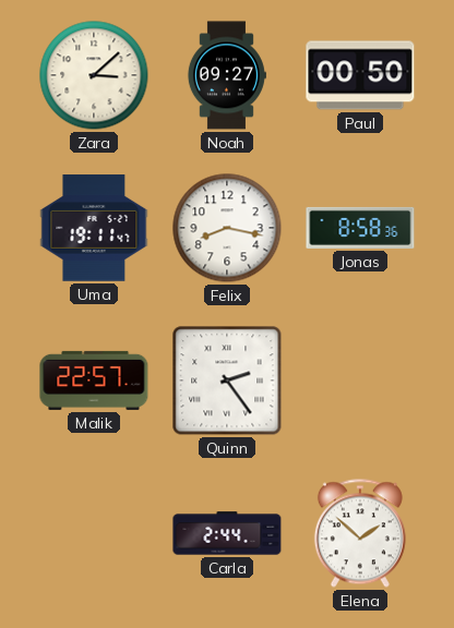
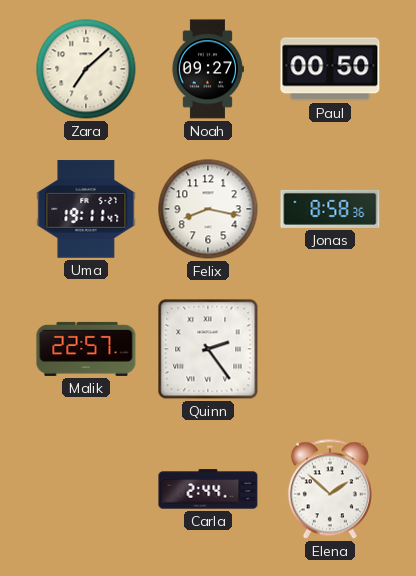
Zara: 3:08 -> 7:08
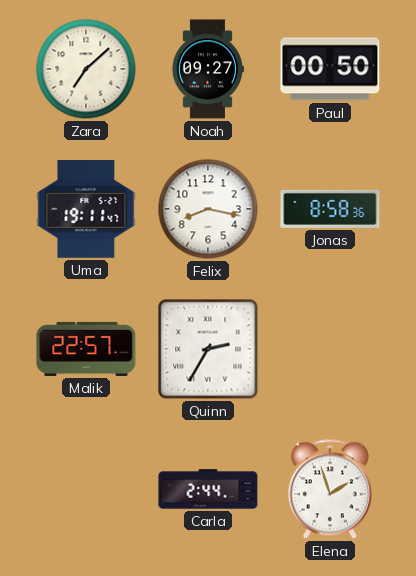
Quinn: 2:24 -> 2:35
Elena: 1:52 -> 1:57
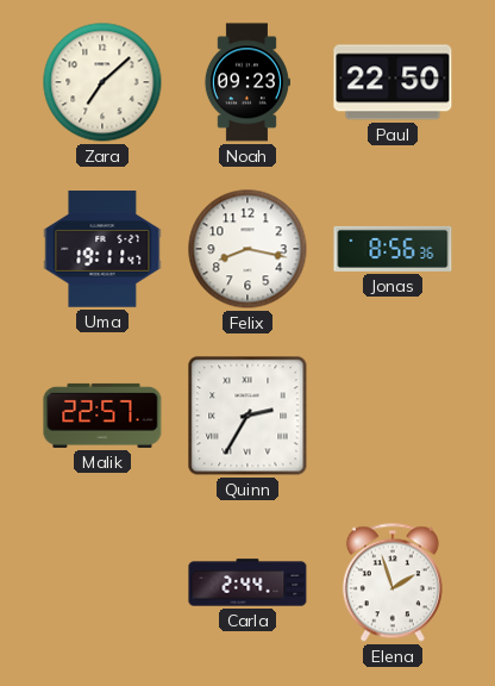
Noah: 09:27 -> 09:23
Paul: 00:50 -> 22:50
Jonas: 8:58 -> 8:56
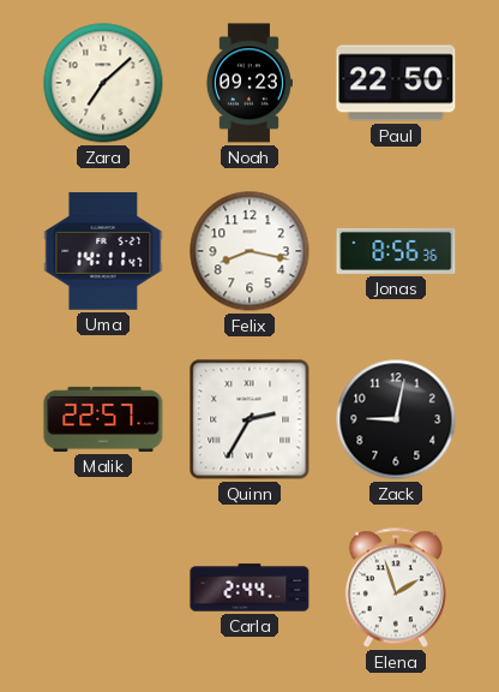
Uma: 19:11 -> 14:11
Zack: none -> 9:02
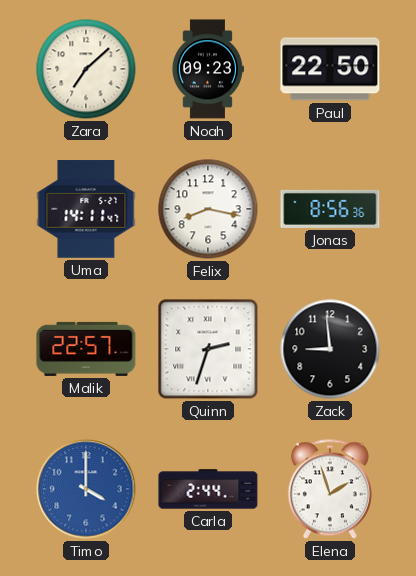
Quinn: 2:35 -> 2:33
Zack: 9:02 -> 8:59
Timo: none -> 4:00
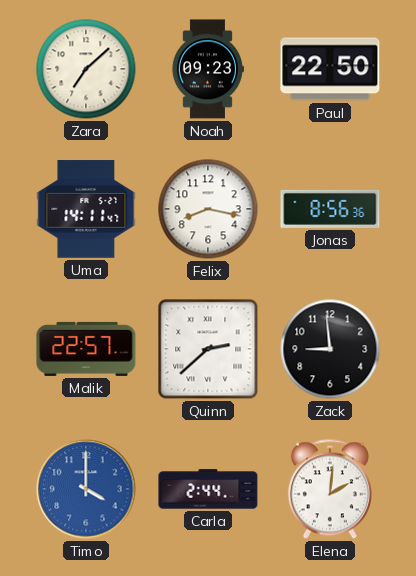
Quinn: 2:33 -> 2:38
Elena: 1:57 -> 2:01
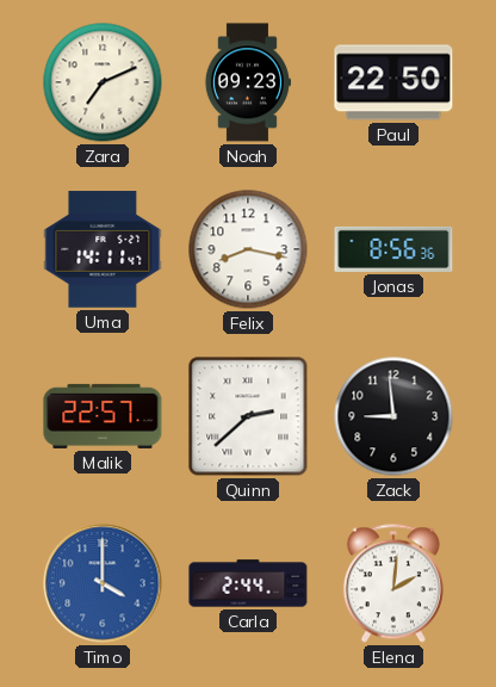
Zara: 7:08 -> 7:11
